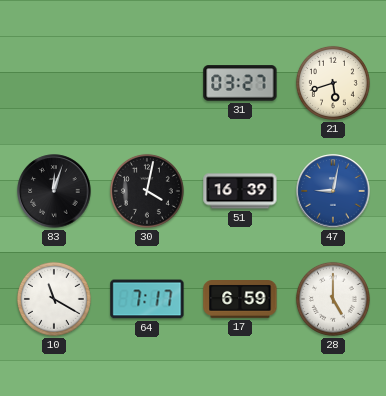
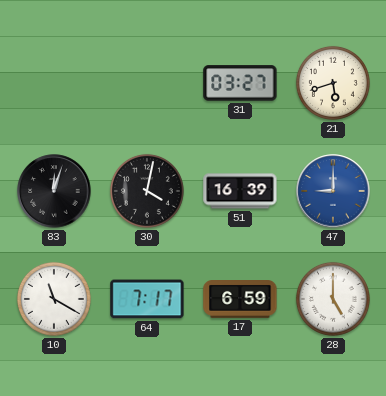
47: 9:02 -> 9:00
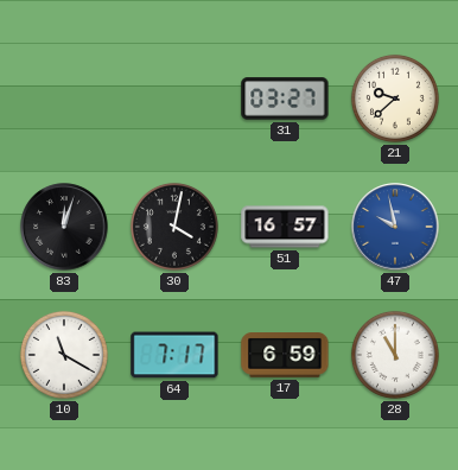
21: 5:42 -> 9:38
51: 16:39 -> 16:57
47: 9:00 -> 9:58
28: 5:00 -> 11:00
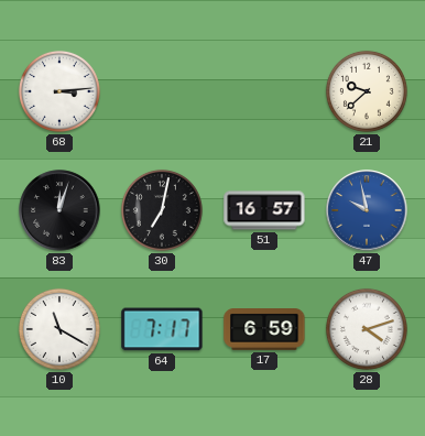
68: none -> 3:14
31: 03:27 -> none
30: 4:02 -> 7:02
28: 11:00 -> 4:12
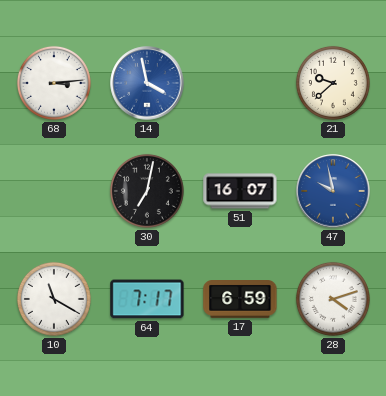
14: none -> 3:58
83: 12:03 -> none
51: 16:57 -> 16:07
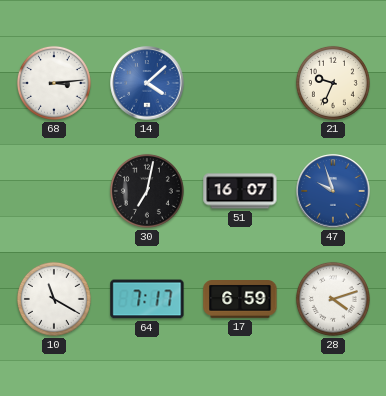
14: 3:58 -> 4:08
21: 9:38 -> 9:34
47: 9:58 -> 9:57
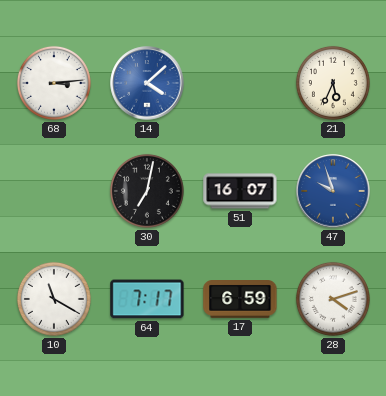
21: 9:34 -> 5:34
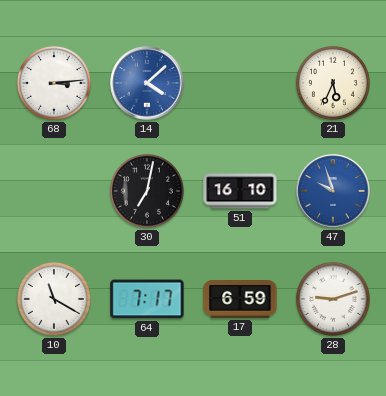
51: 16:07 -> 16:10
28: 4:12 -> 9:12
